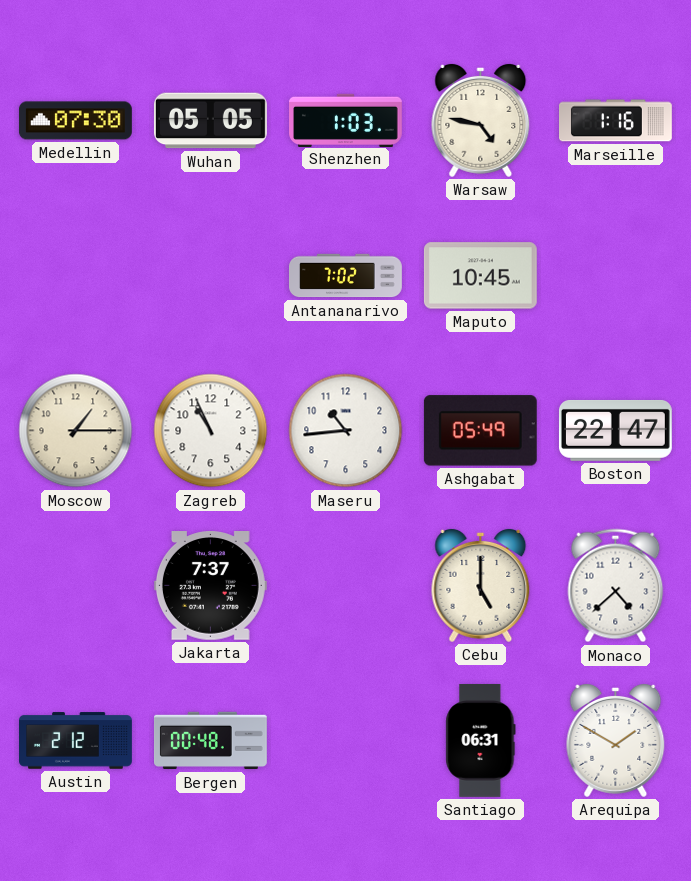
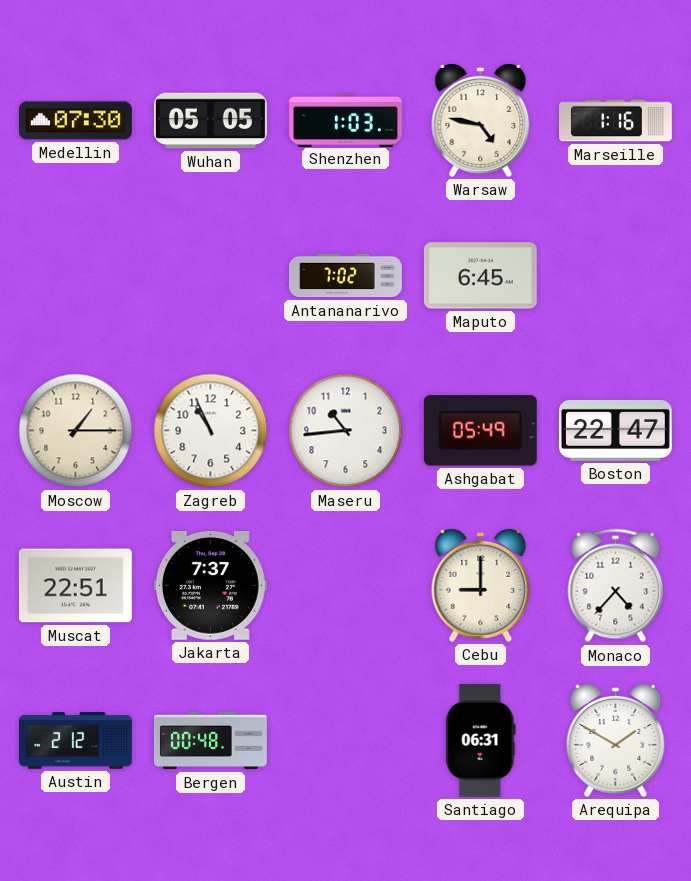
Maputo: 10:45 -> 6:45
Muscat: none -> 22:51
Cebu: 5:00 -> 9:00
Monaco: 4:38 -> 4:37
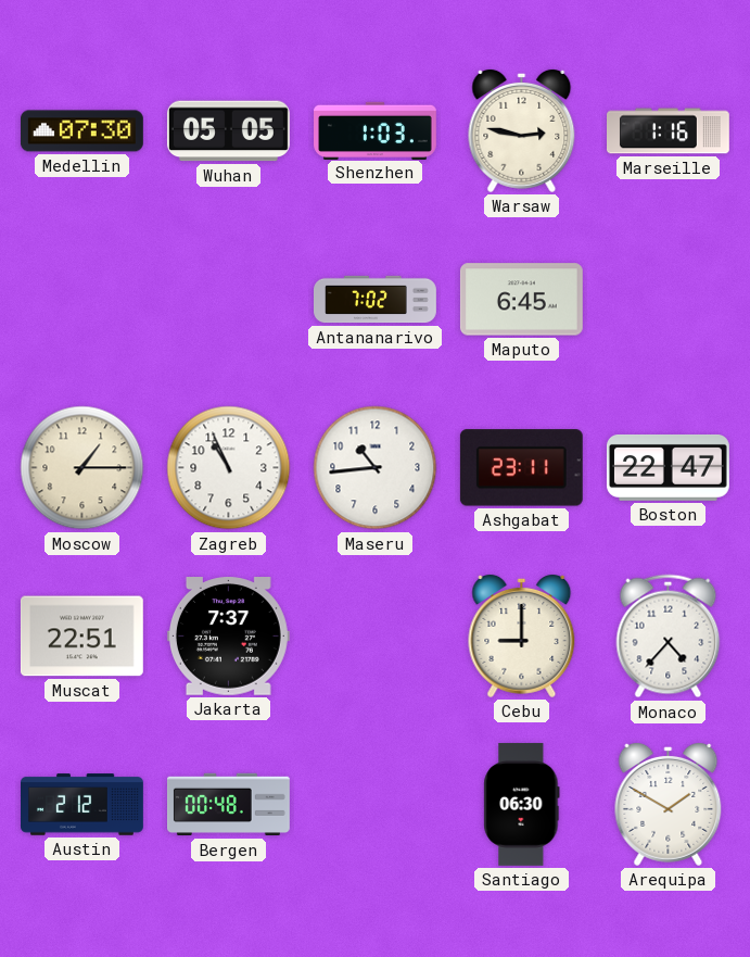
Warsaw: 4:47 -> 2:47
Ashgabat: 05:49 -> 23:11
Santiago: 06:31 -> 06:30
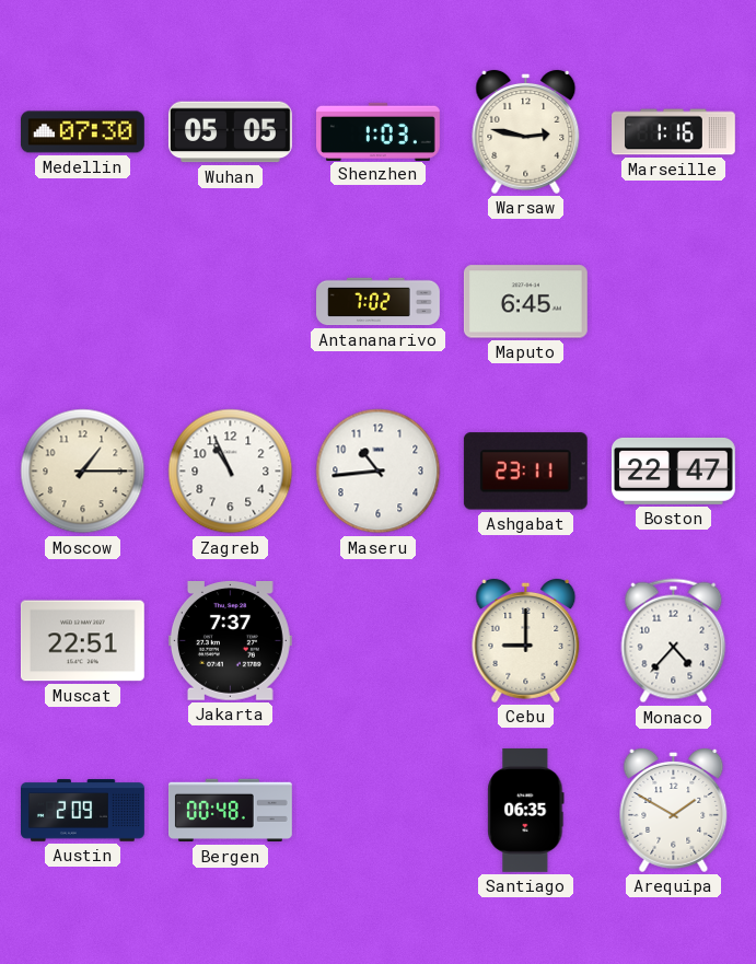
Austin: 2:12 -> 2:09
Santiago: 06:30 -> 06:35
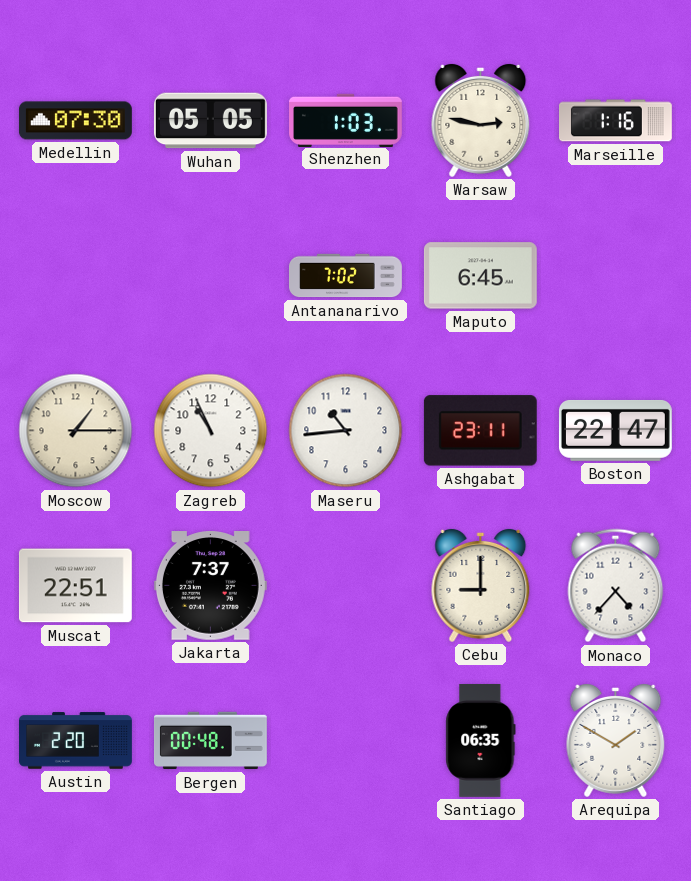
Austin: 2:09 -> 2:20
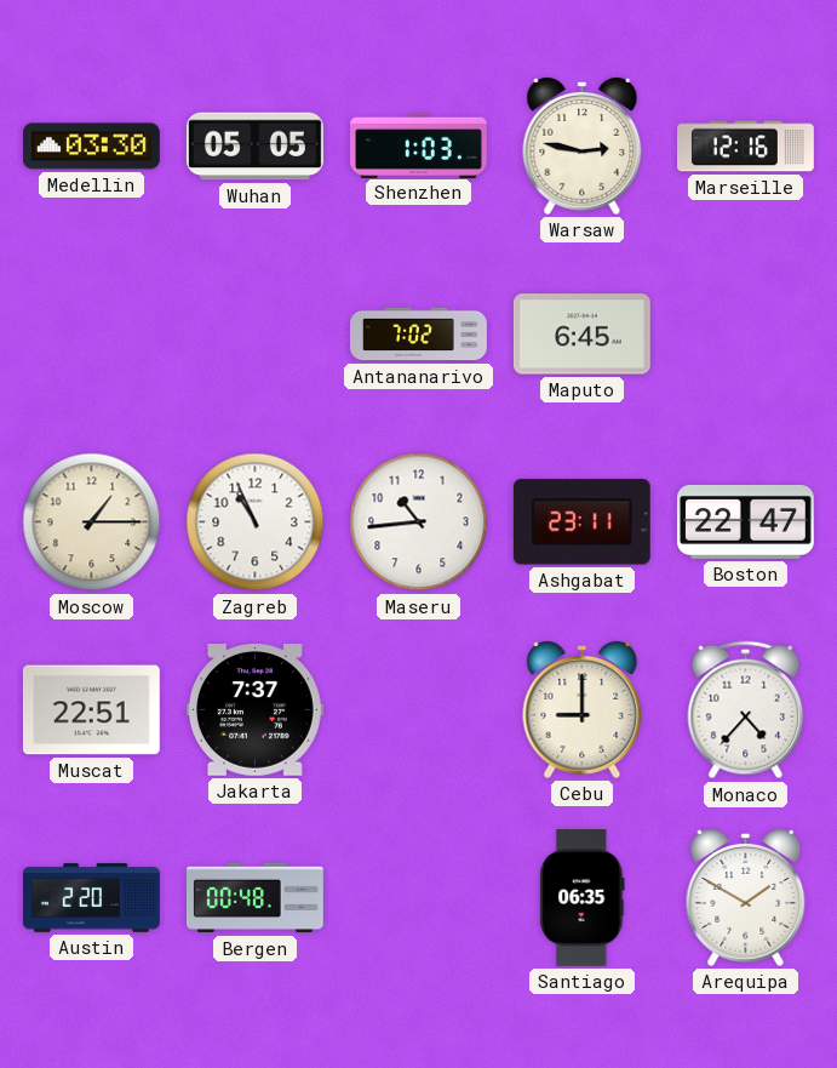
Medellin: 07:30 -> 03:30
Marseille: 1:16 -> 12:16
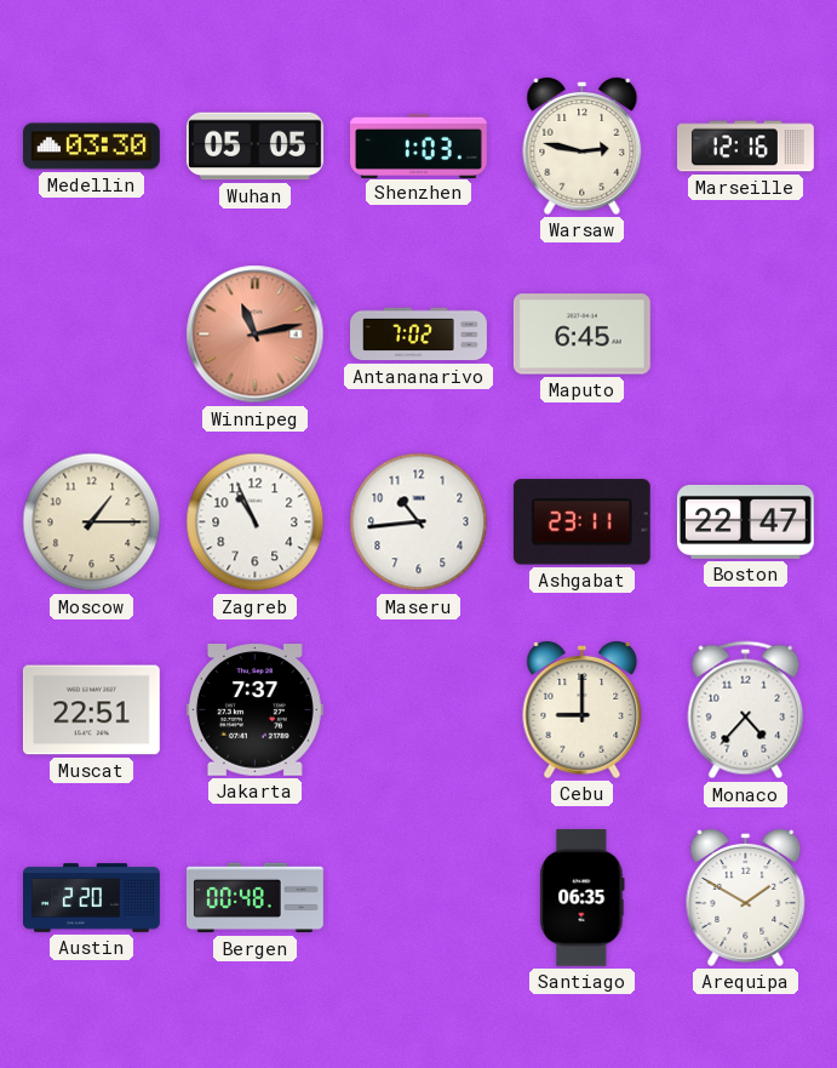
Winnipeg: none -> 11:13
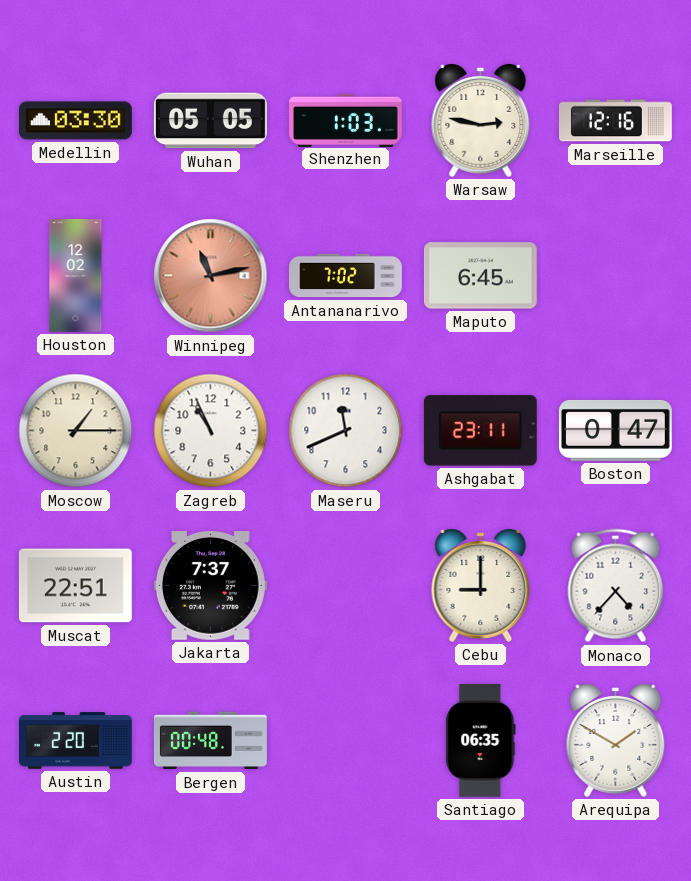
Houston: none -> 12:02
Maseru: 10:44 -> 11:41
Boston: 22:47 -> 0:47
